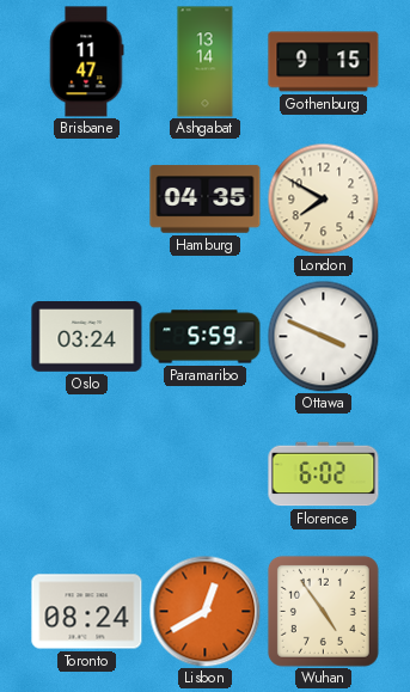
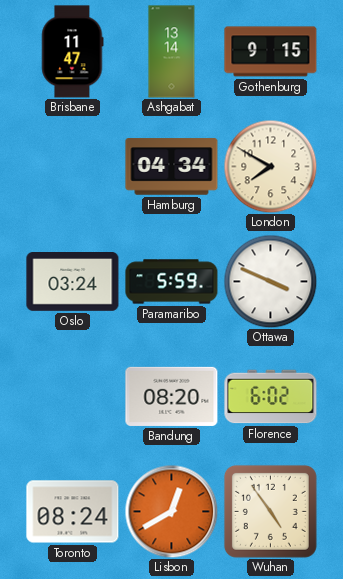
Hamburg: 04:35 -> 04:34
Bandung: none -> 08:20
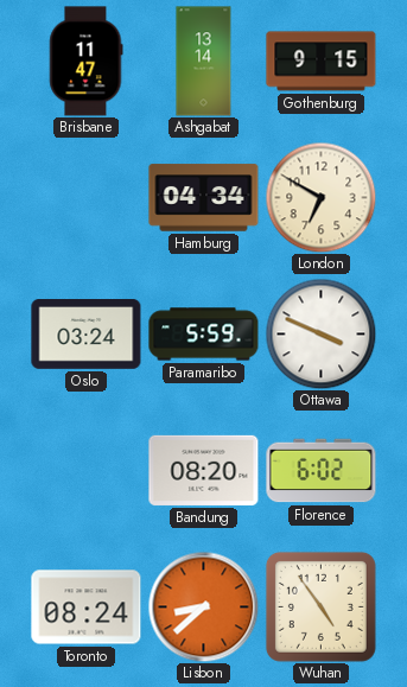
London: 7:50 -> 6:50
Lisbon: 12:40 -> 8:38
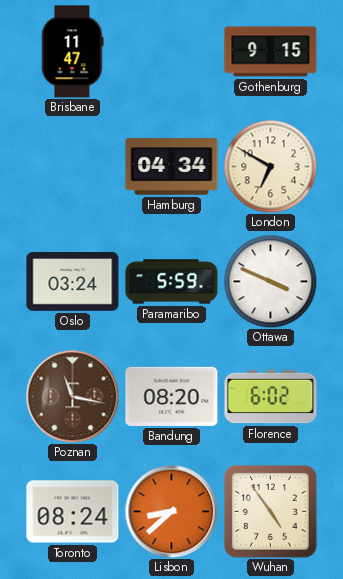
Ashgabat: 13:14 -> none
Poznan: none -> 11:17
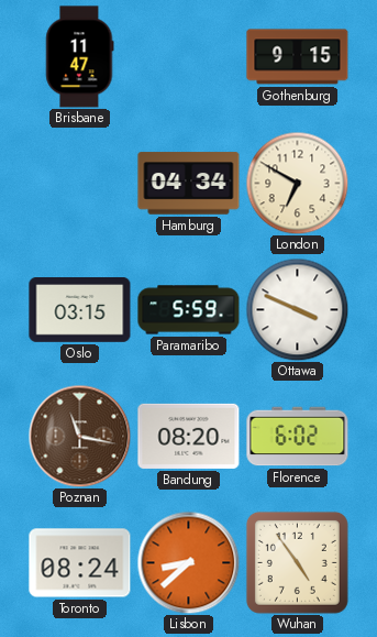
Oslo: 03:24 -> 03:15
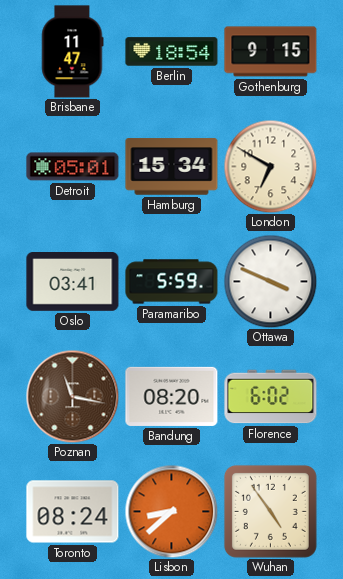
Berlin: none -> 18:54
Detroit: none -> 05:01
Hamburg: 04:34 -> 15:34
Oslo: 03:15 -> 03:41
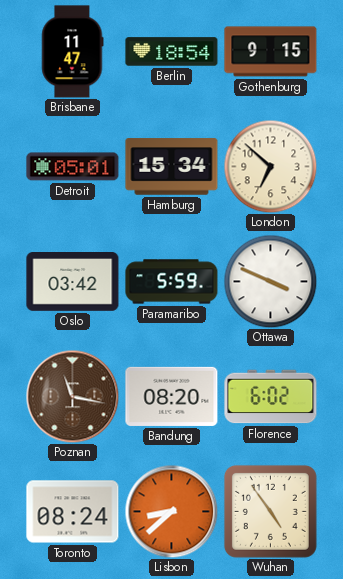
London: 6:50 -> 6:52
Oslo: 03:41 -> 03:42
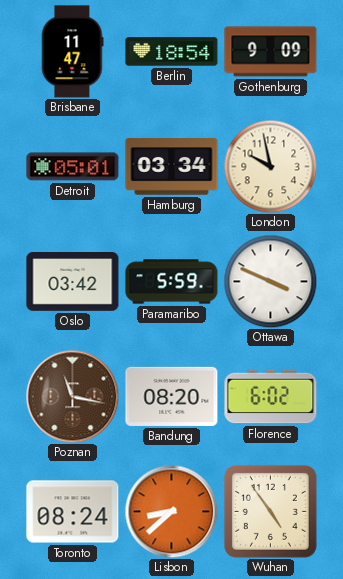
Gothenburg: 9:15 -> 9:09
Hamburg: 15:34 -> 03:34
London: 6:52 -> 9:58
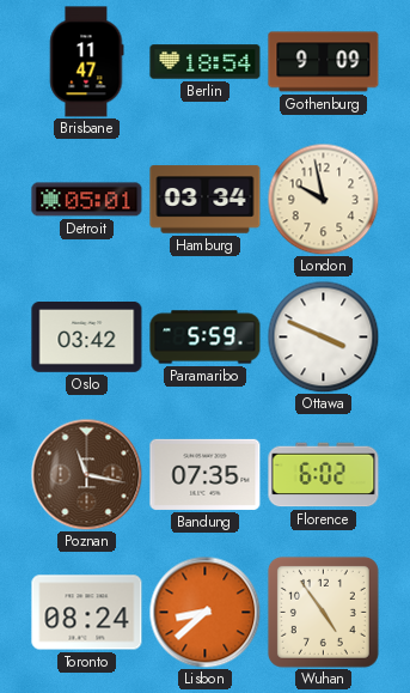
Bandung: 08:20 -> 07:35
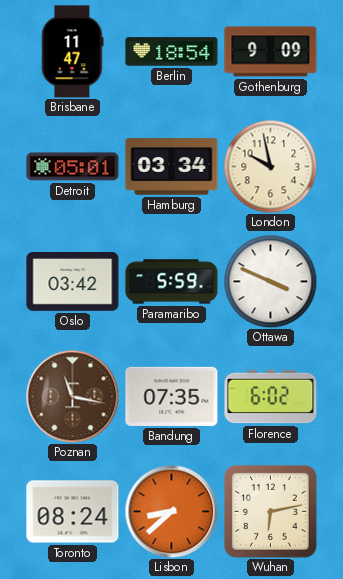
Wuhan: 4:54 -> 6:13
